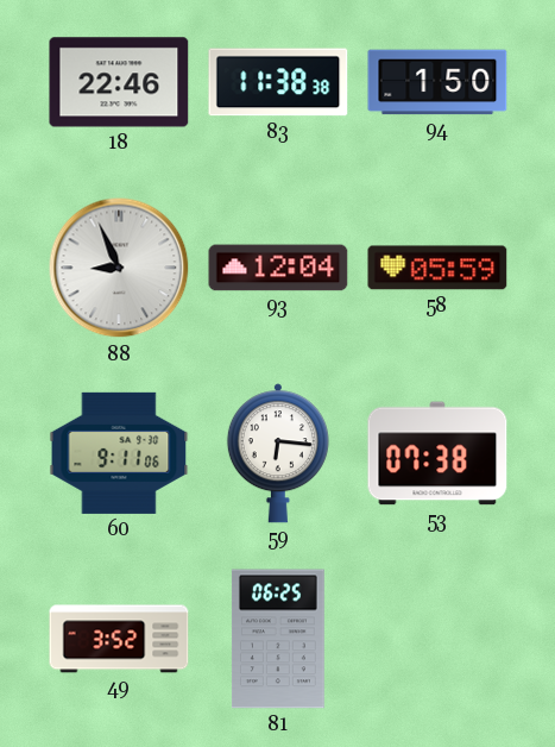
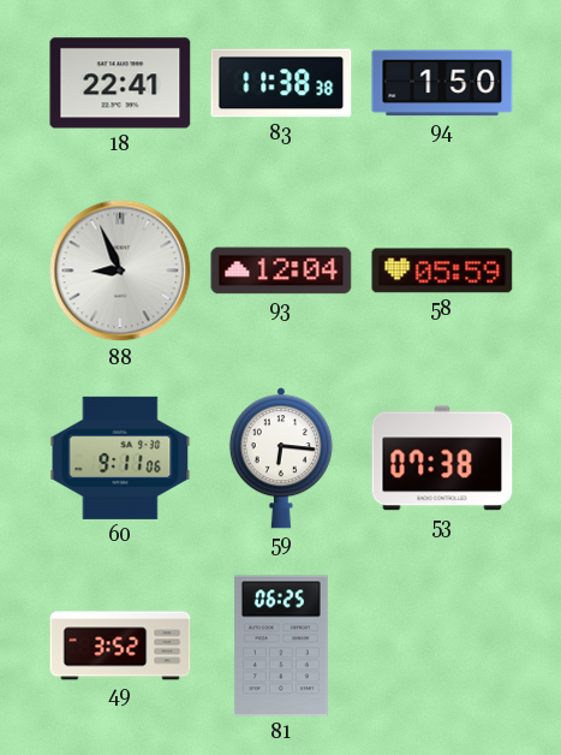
18: 22:46 -> 22:41
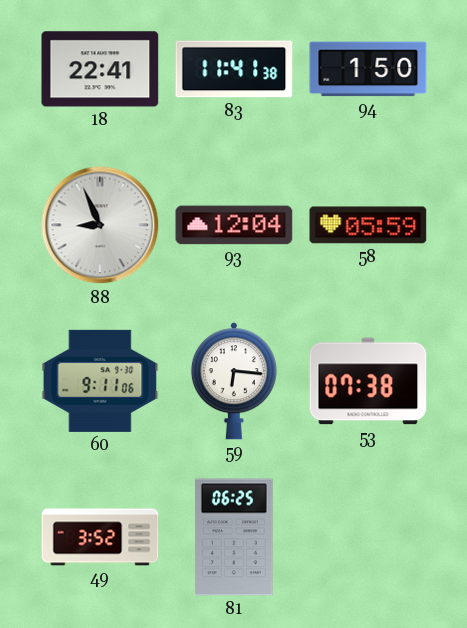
83: 11:38 -> 11:41
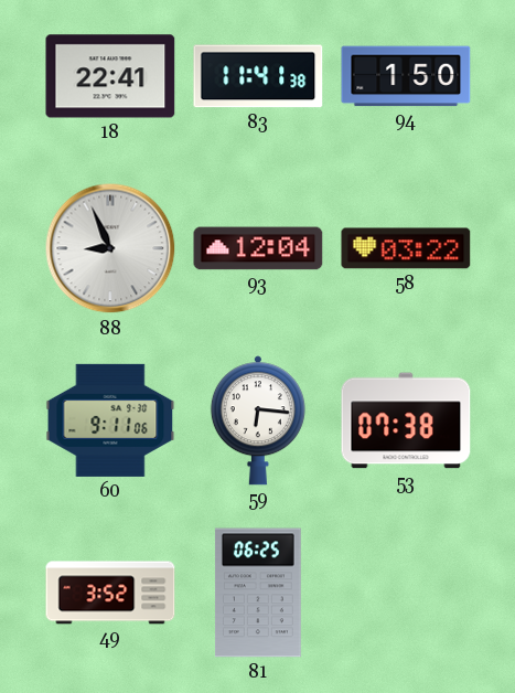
58: 05:59 -> 03:22
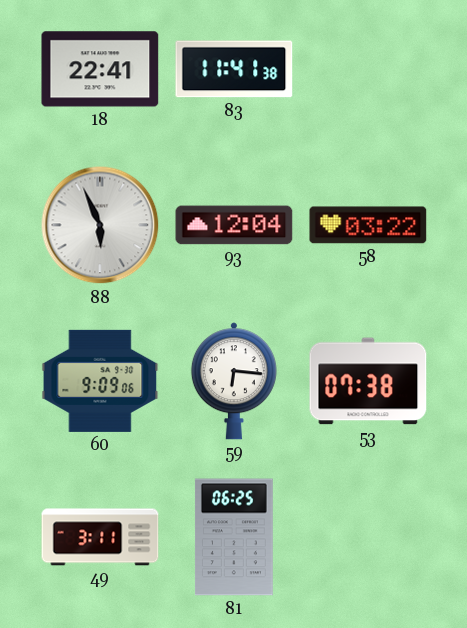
94: 1:50 -> none
88: 8:56 -> 5:56
60: 9:11 -> 9:09
49: 3:52 -> 3:11
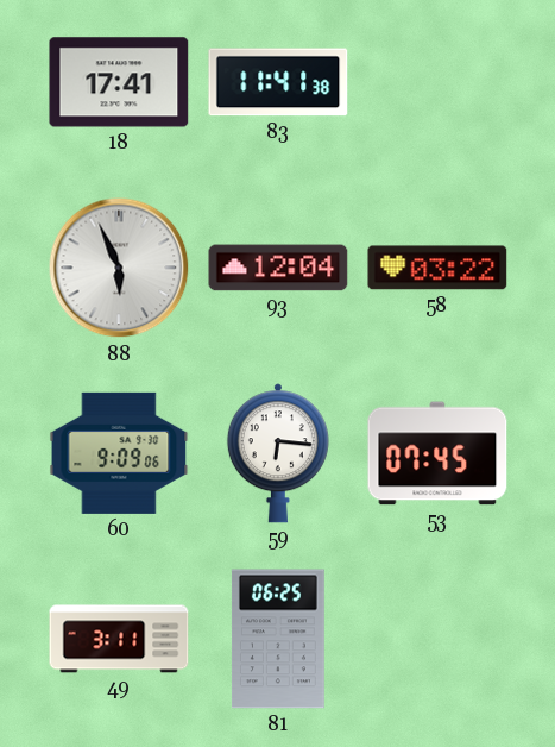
18: 22:41 -> 17:41
53: 07:38 -> 07:45
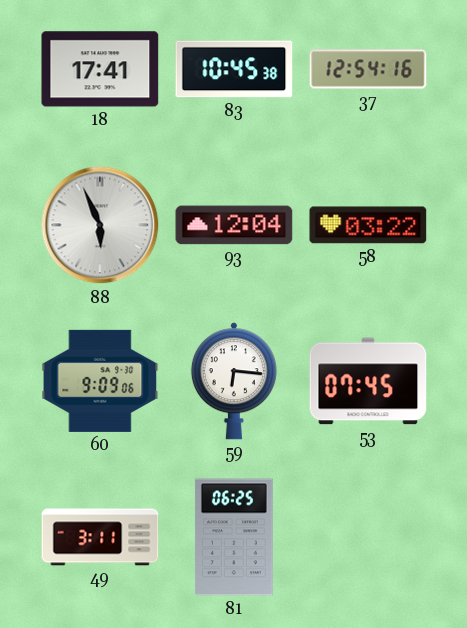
83: 11:41 -> 10:45
37: none -> 12:54
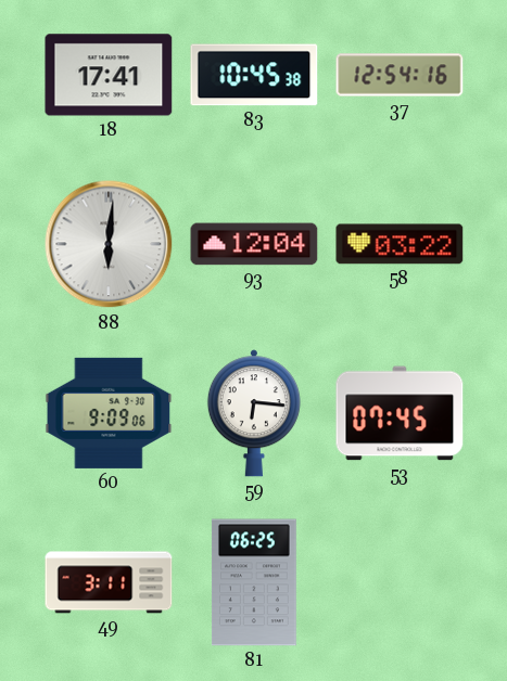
88: 5:56 -> 6:01
